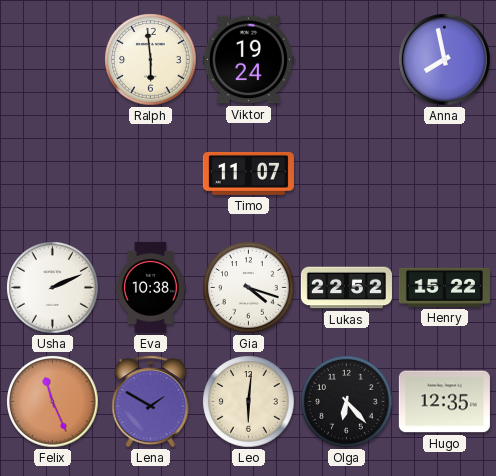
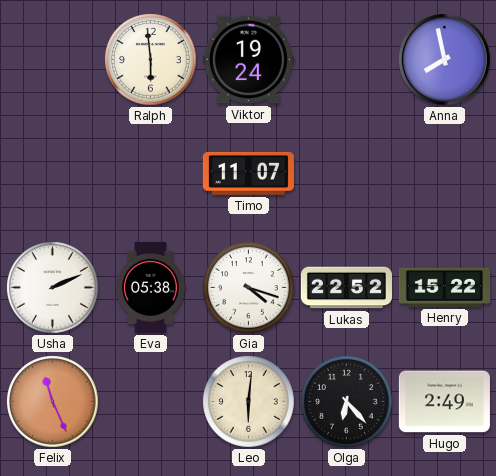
Eva: 10:38 -> 05:38
Lena: 1:50 -> none
Hugo: 12:35 -> 2:49
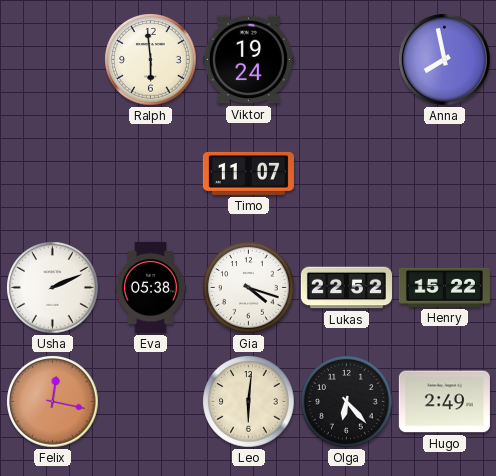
Felix: 11:26 -> 12:17
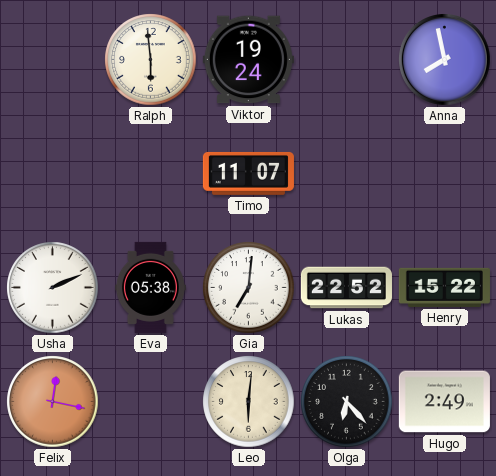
Gia: 4:18 -> 7:01
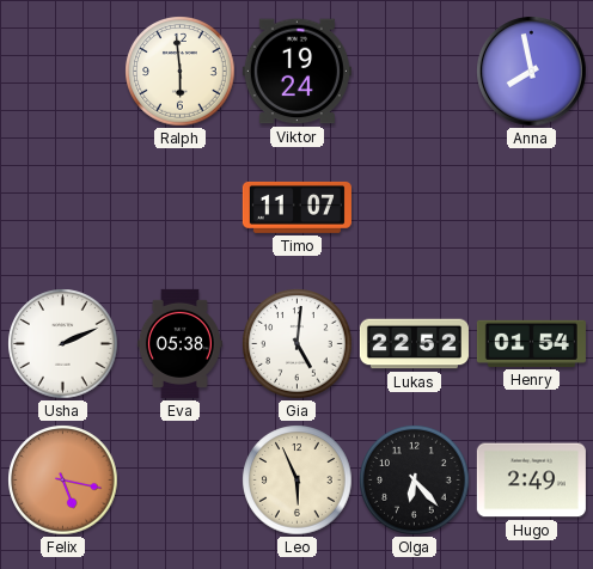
Gia: 7:01 -> 5:01
Henry: 15:22 -> 01:54
Felix: 12:17 -> 5:17
Leo: 6:01 -> 5:56
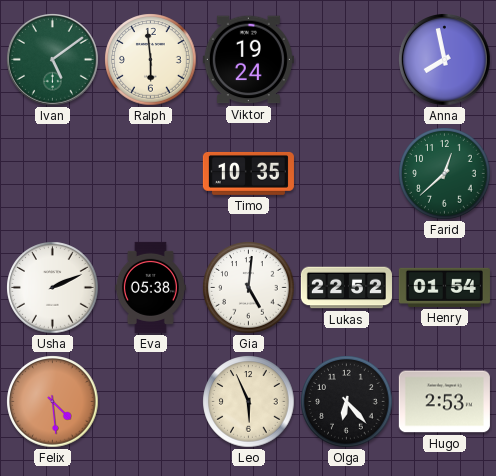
Ivan: none -> 5:09
Timo: 11:07 -> 10:35
Farid: none -> 12:38
Felix: 5:17 -> 4:29
Hugo: 2:49 -> 2:53
